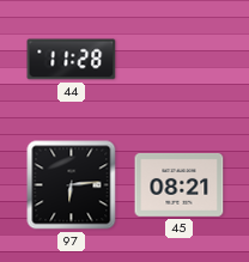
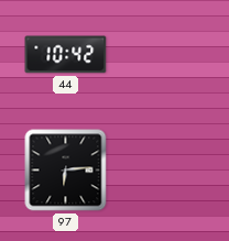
44: 11:28 -> 10:42
45: 08:21 -> none
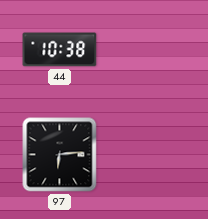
44: 10:42 -> 10:38
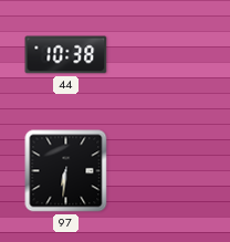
97: 6:14 -> 6:31
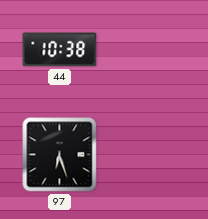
97: 6:31 -> 6:27
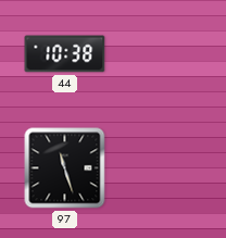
97: 6:27 -> 11:27
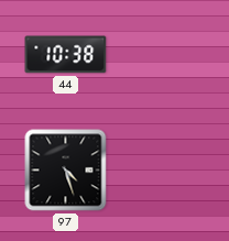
97: 11:27 -> 4:27
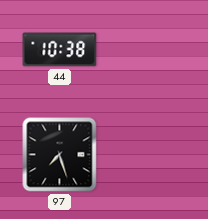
97: 4:27 -> 7:27
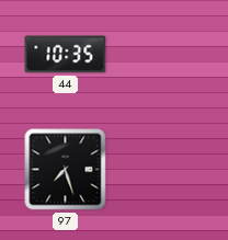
44: 10:38 -> 10:35
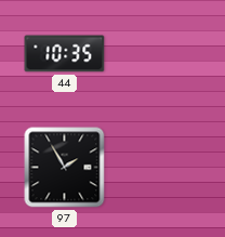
97: 7:27 -> 1:55
